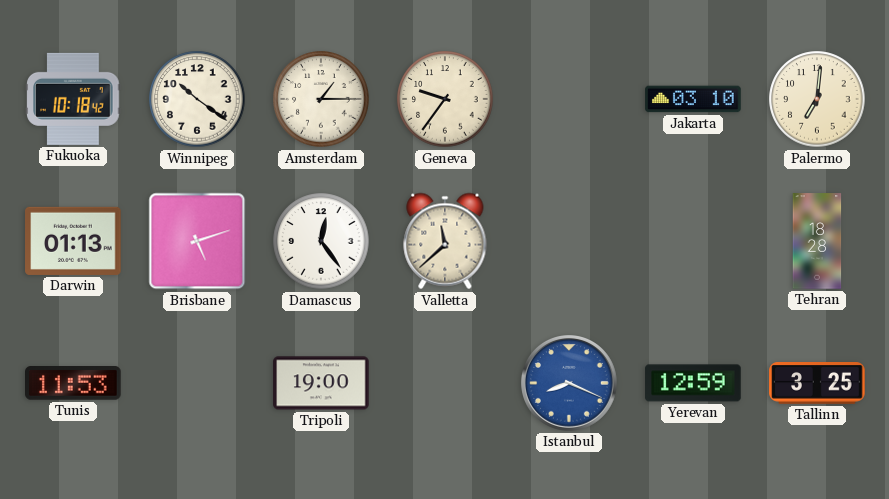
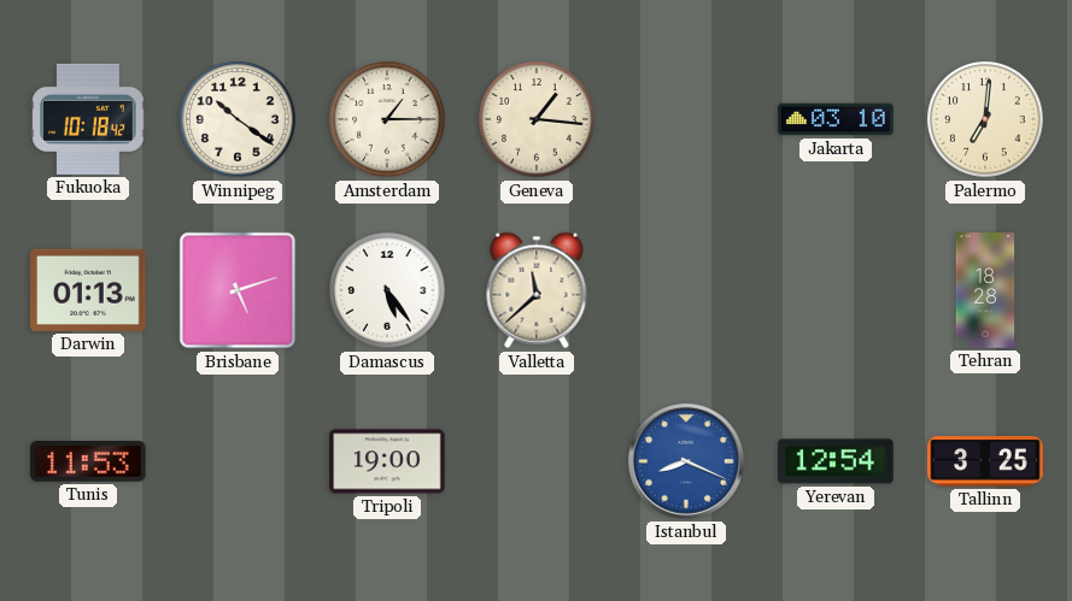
Geneva: 9:36 -> 1:16
Damascus: 12:24 -> 5:24
Yerevan: 12:59 -> 12:54
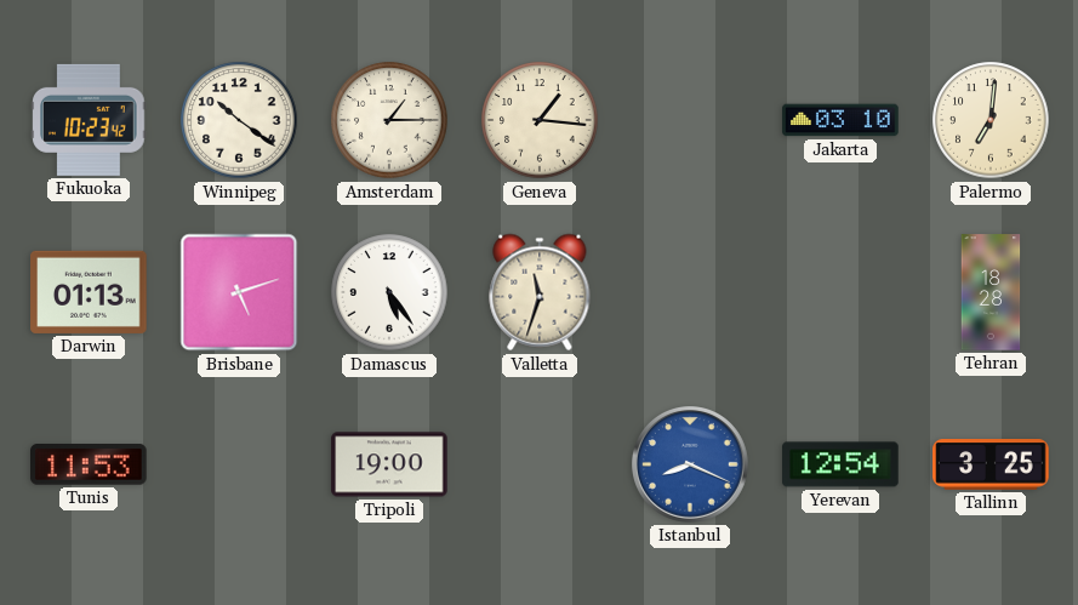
Fukuoka: 10:18 -> 10:23
Valletta: 11:38 -> 11:33
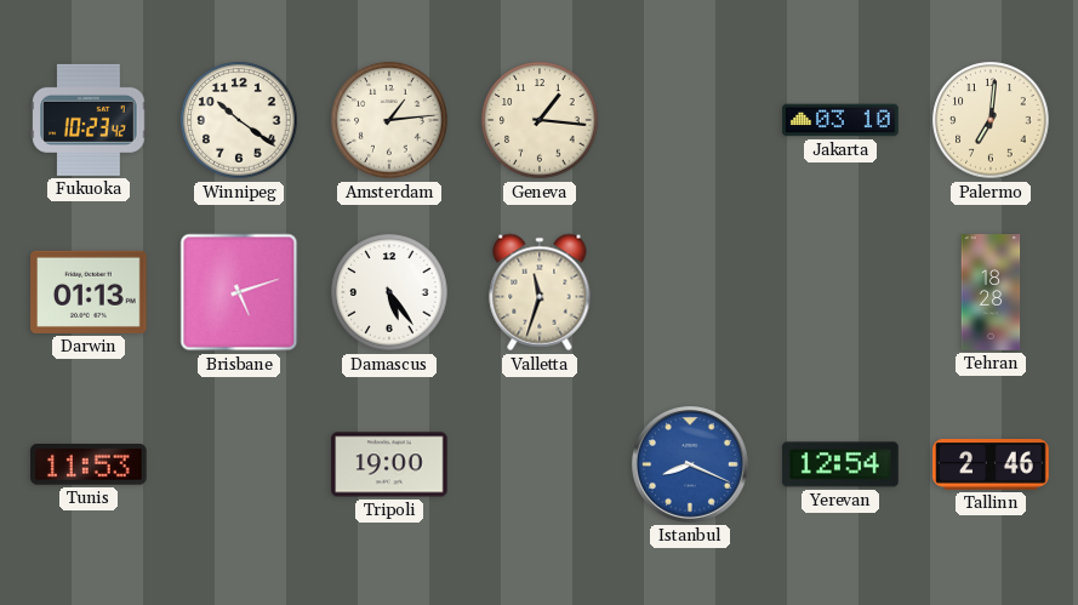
Amsterdam: 1:15 -> 1:14
Tallinn: 3:25 -> 2:46
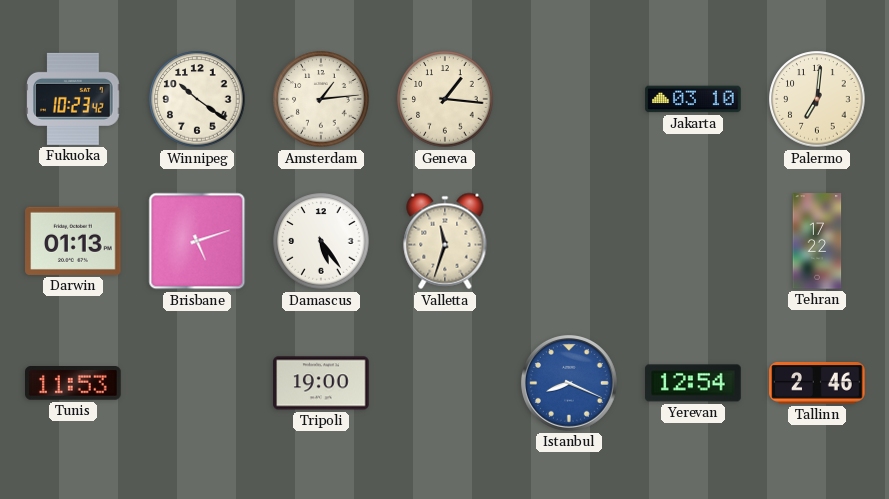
Tehran: 18:28 -> 17:22
